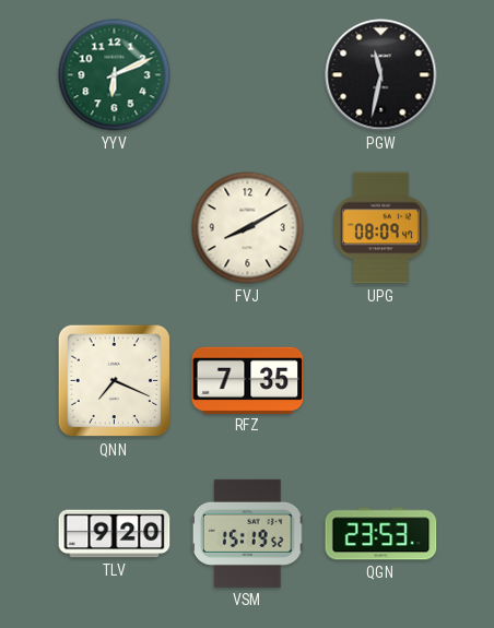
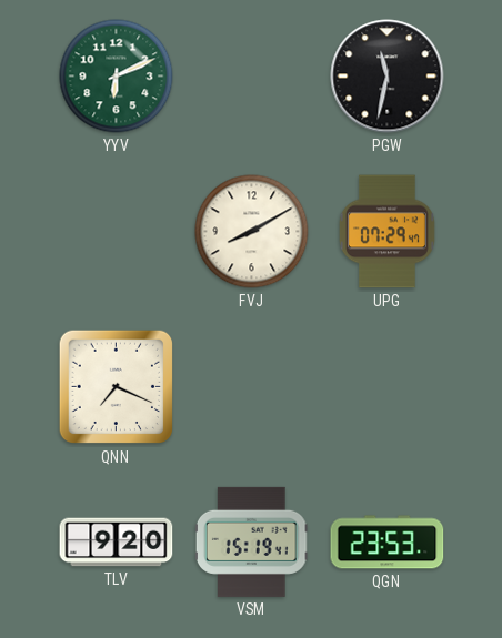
UPG: 08:09 -> 07:29
RFZ: 7:35 -> none
VSM: 15:19:52 -> 15:19:41
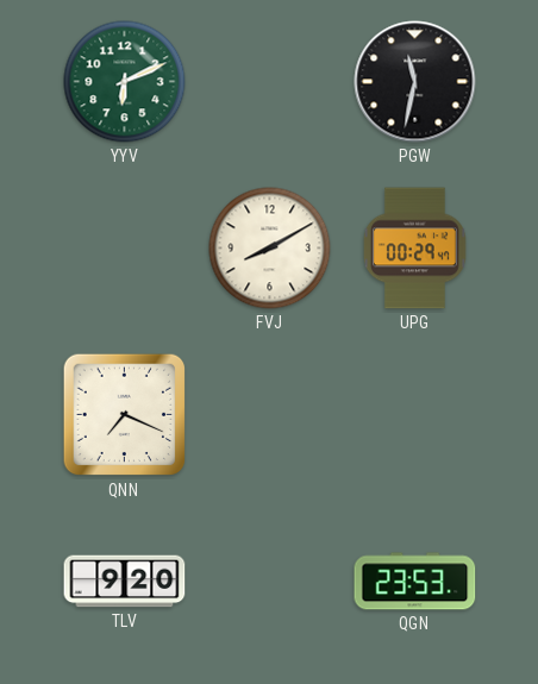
UPG: 07:29 -> 00:29
VSM: 15:19 -> none
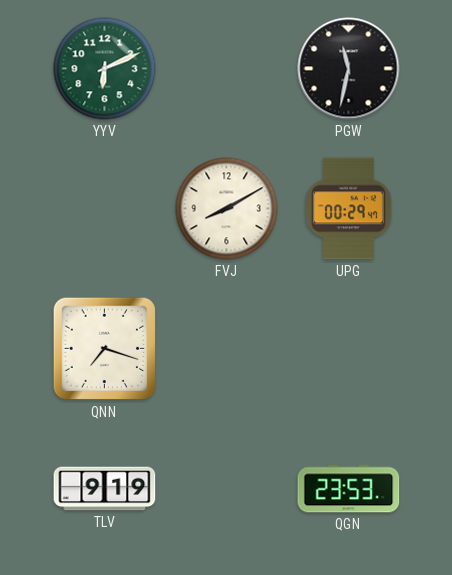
QNN: 7:19 -> 7:18
TLV: 9:20 -> 9:19
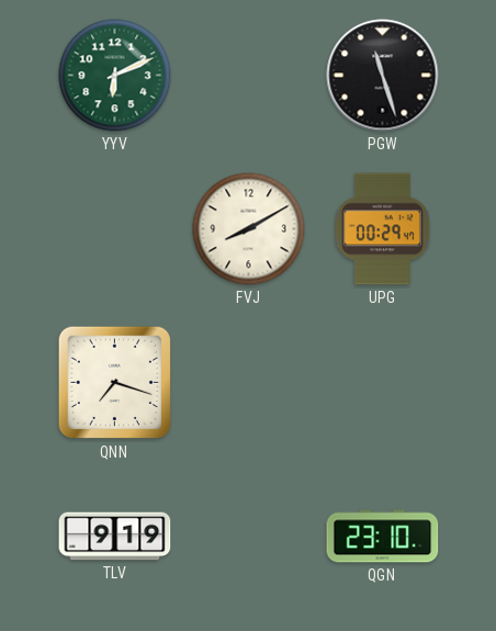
PGW: 11:32 -> 11:27
QGN: 23:53 -> 23:10
